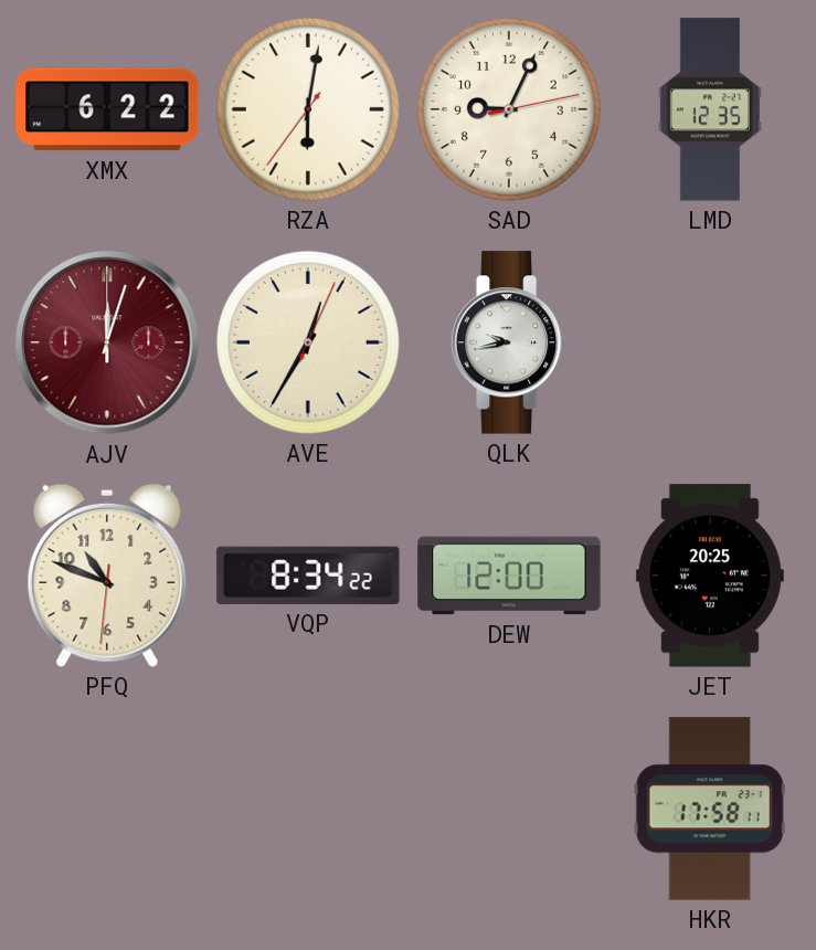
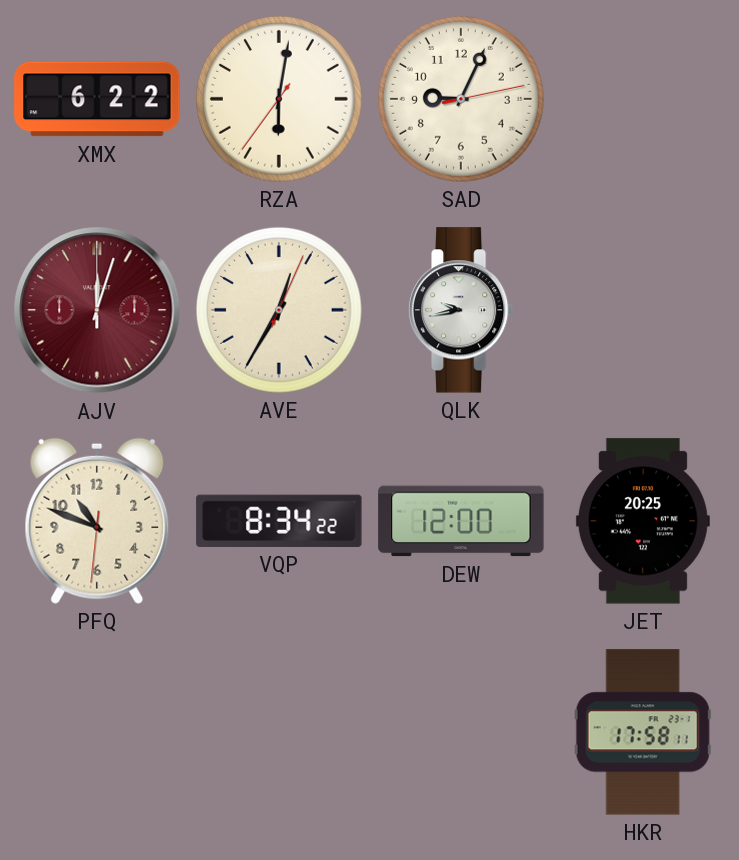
LMD: 12:35 -> none
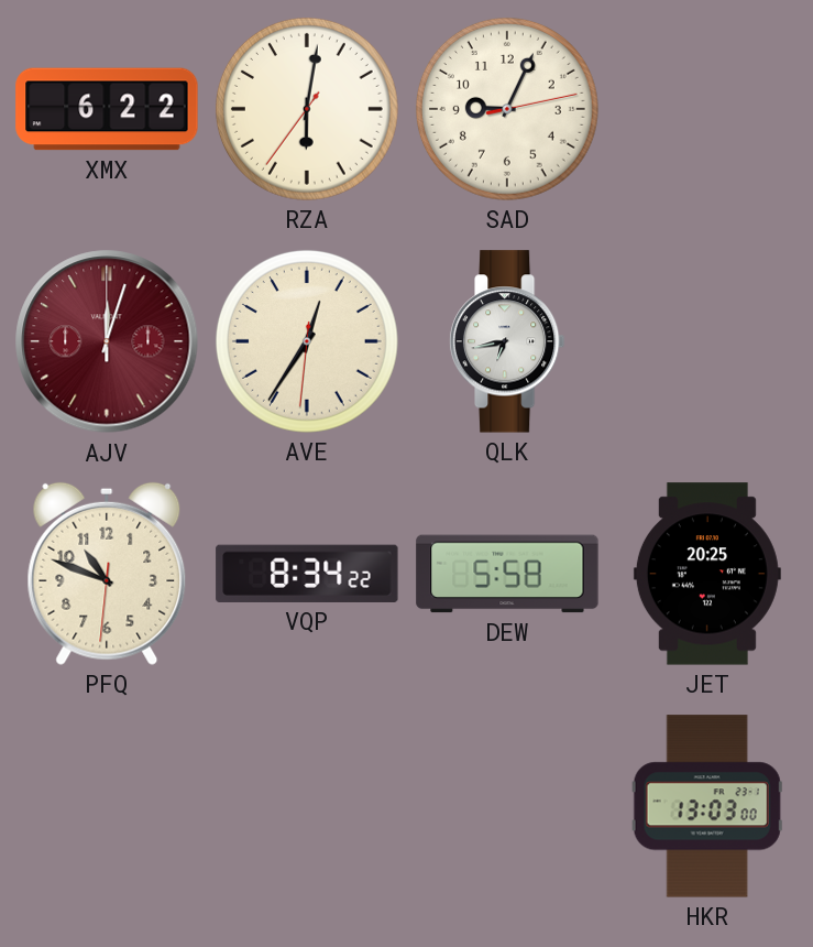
AVE: 12:35:04 -> 12:35:31
QLK: 9:43 -> 6:43
DEW: 12:00 -> 5:58
HKR: 17:58 -> 13:03
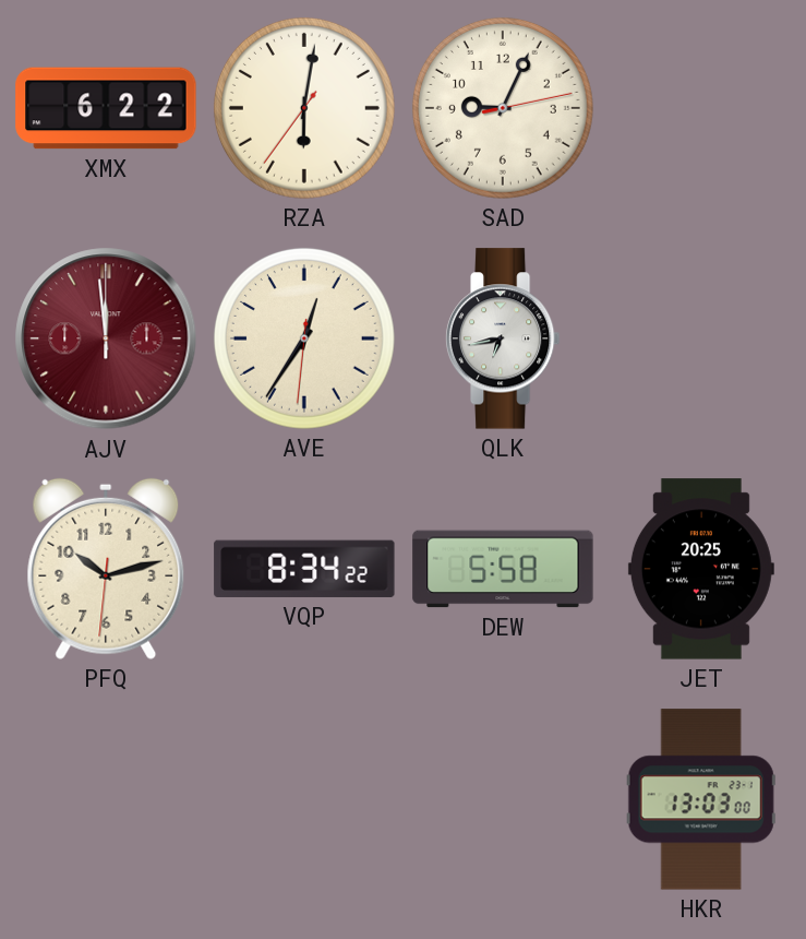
AJV: 12:03 -> 11:59
PFQ: 10:48 -> 10:12
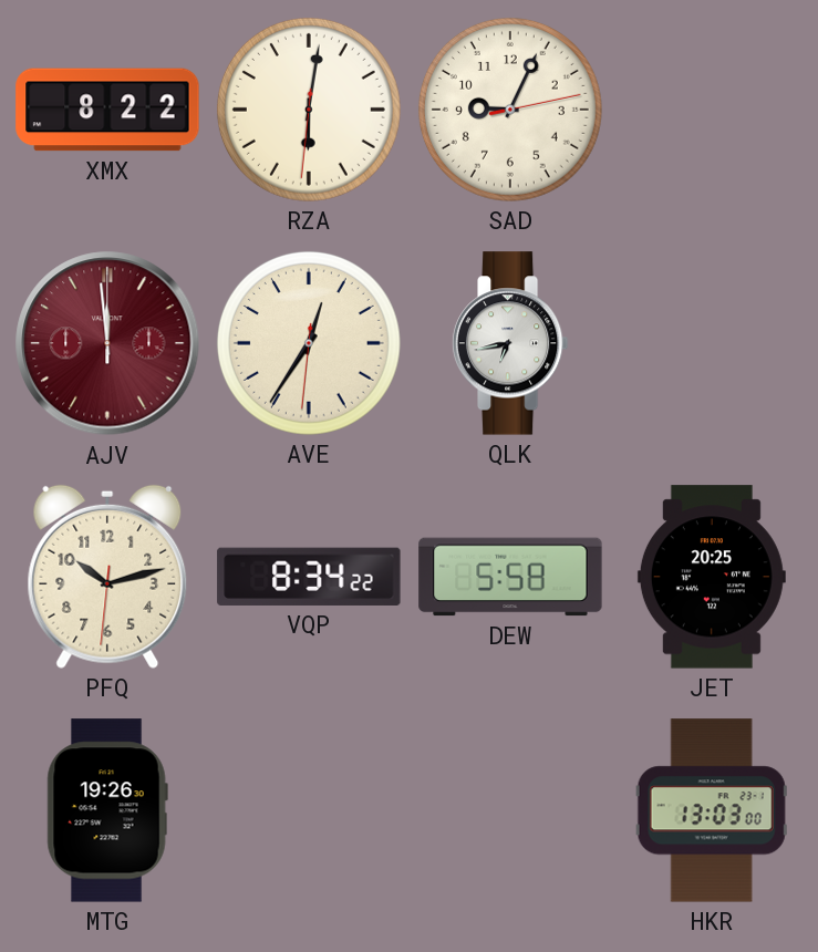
XMX: 6:22 -> 8:22
RZA: 6:01:36 -> 6:01:31
MTG: none -> 19:26
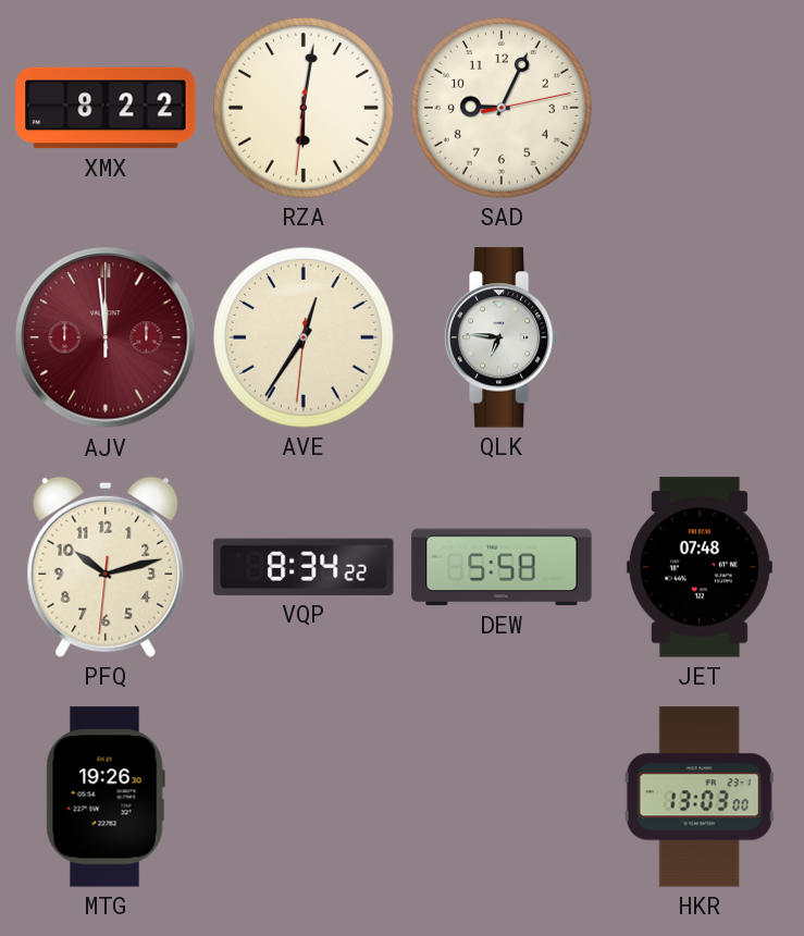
QLK: 6:43 -> 6:46
JET: 20:25 -> 07:48
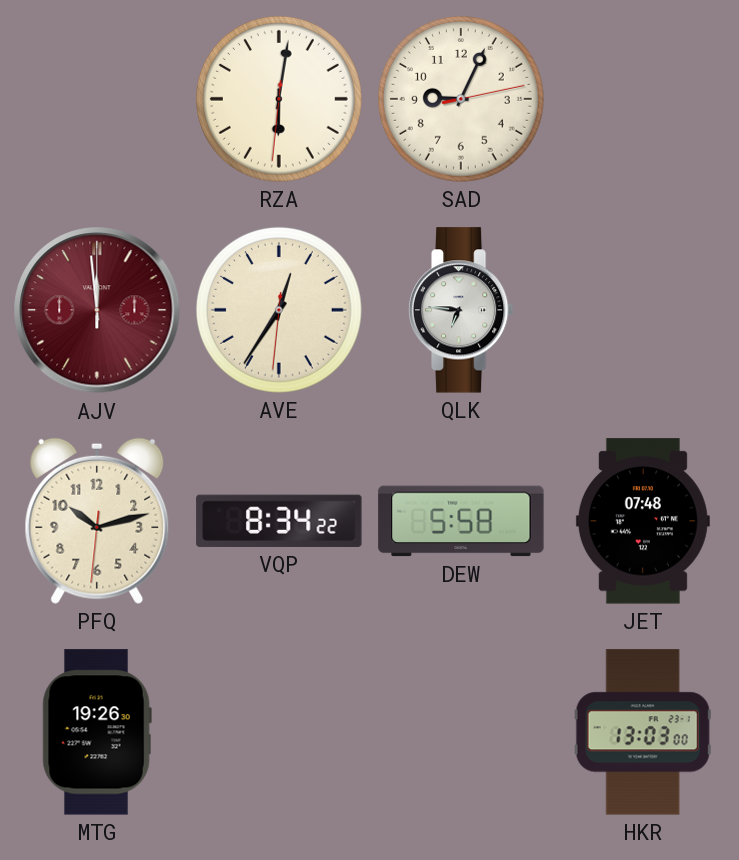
XMX: 8:22 -> none
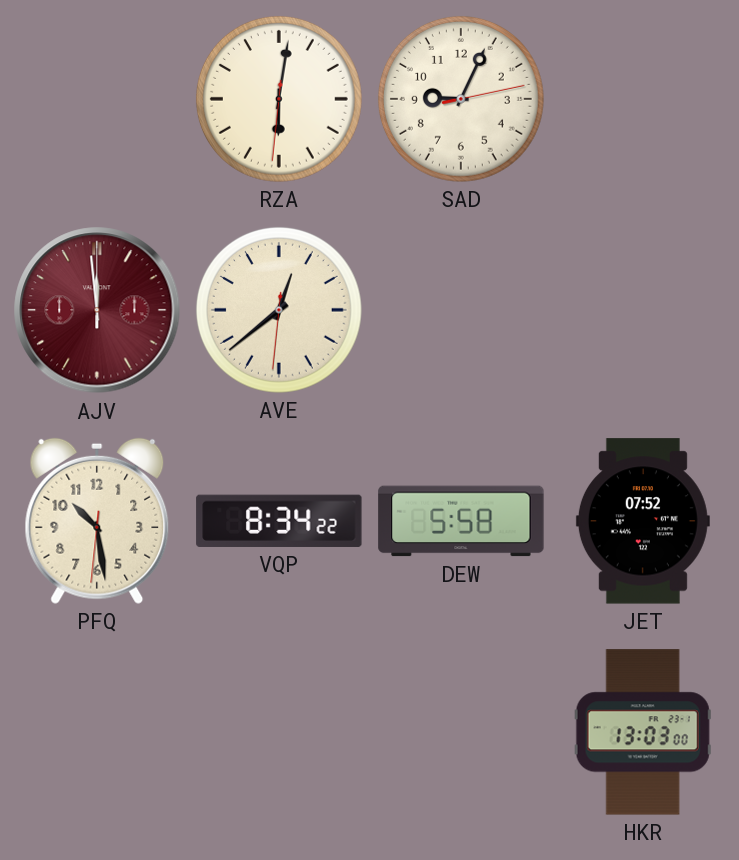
AVE: 12:35 -> 12:38
QLK: 6:46 -> none
PFQ: 10:12 -> 10:28
JET: 07:48 -> 07:52
MTG: 19:26 -> none
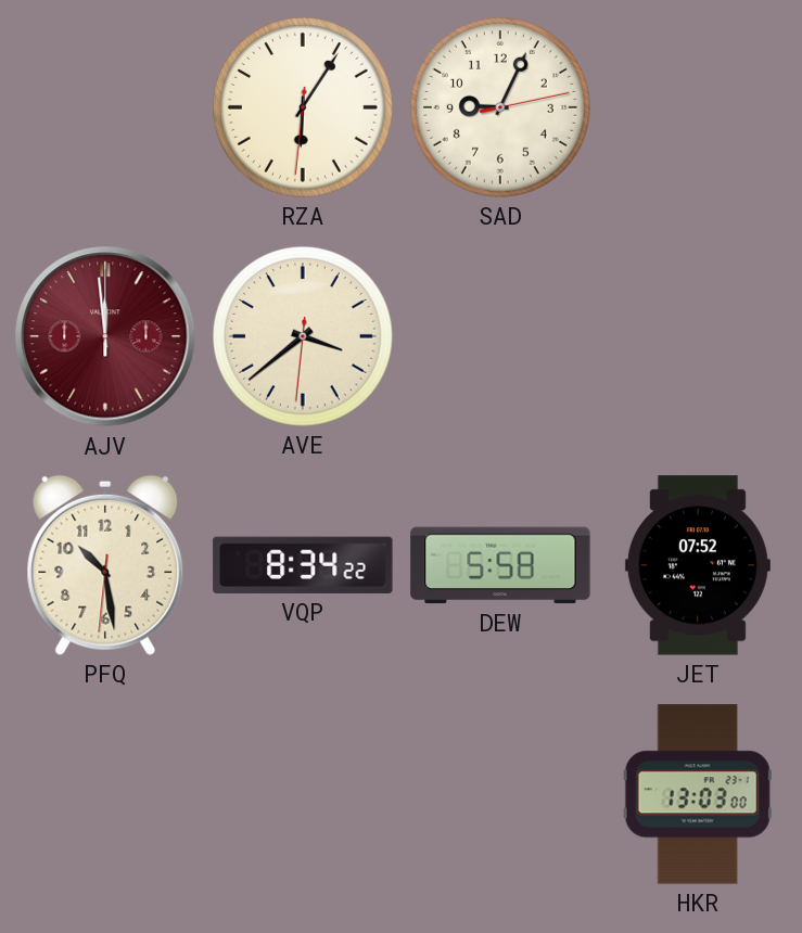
RZA: 6:01 -> 6:05
AVE: 12:38 -> 3:38
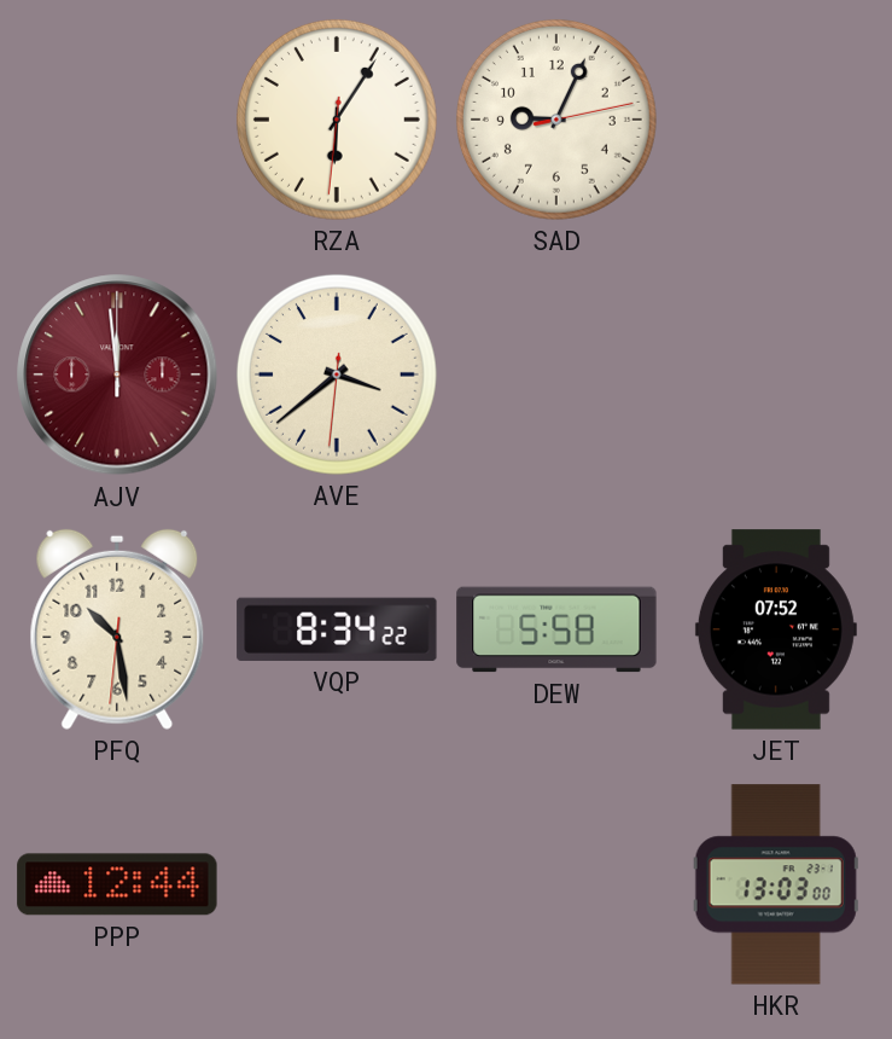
PPP: none -> 12:44
